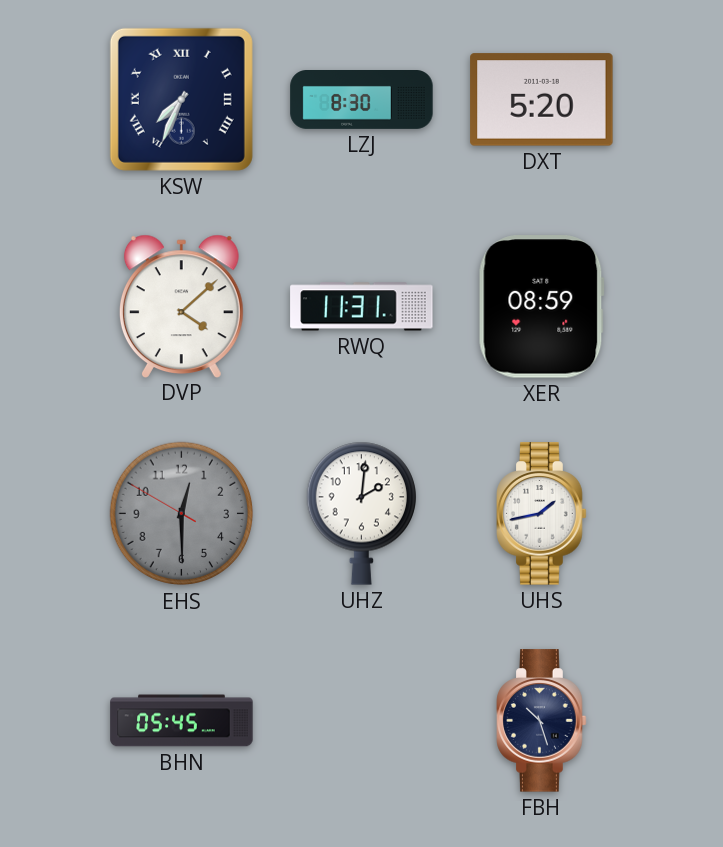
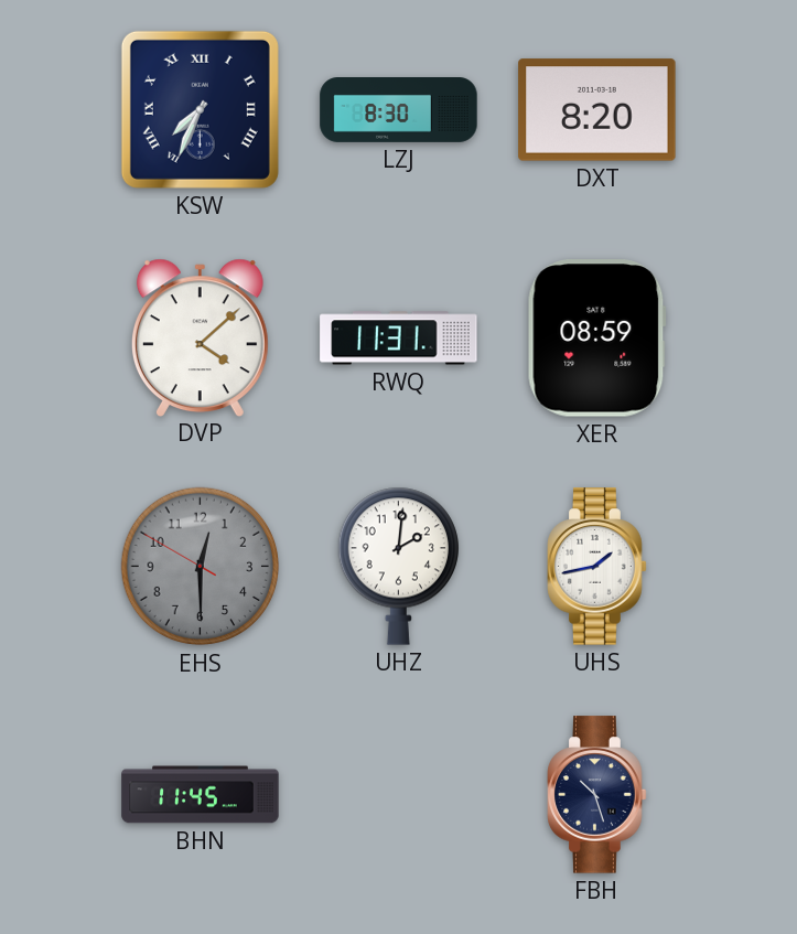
DXT: 5:20 -> 8:20
BHN: 05:45 -> 11:45
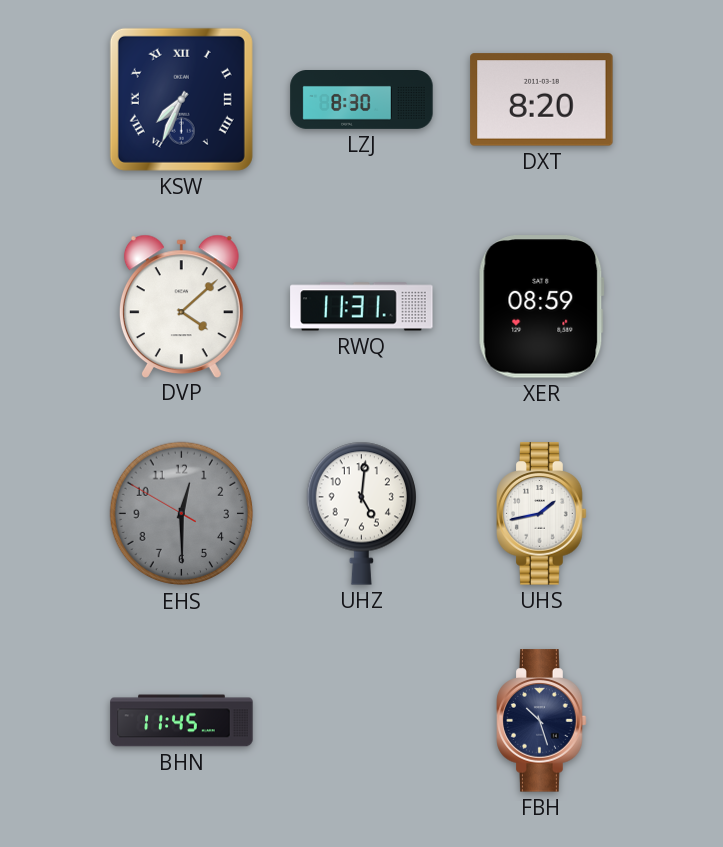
UHZ: 2:01 -> 5:01
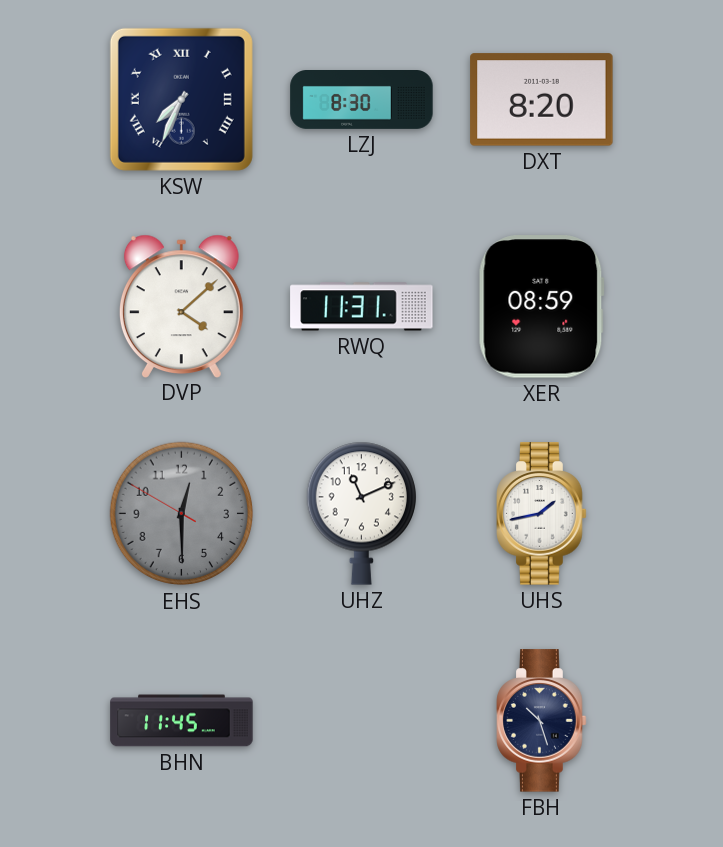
UHZ: 5:01 -> 11:11
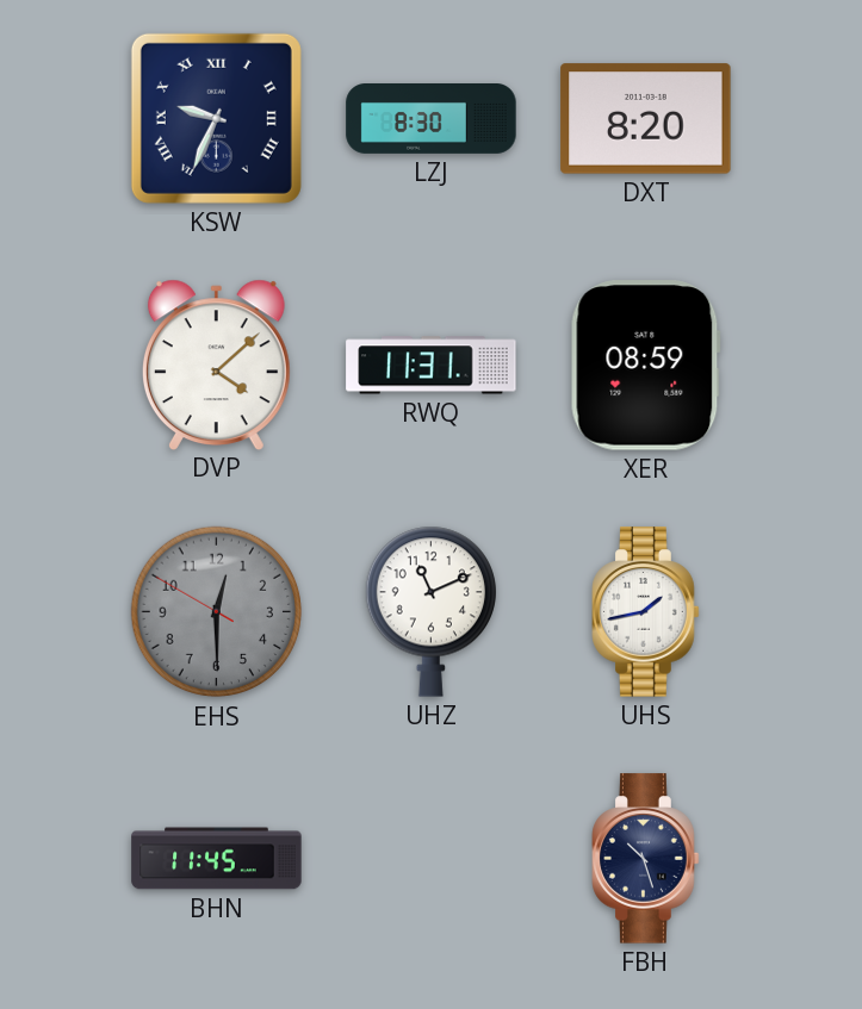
KSW: 7:34 -> 9:34
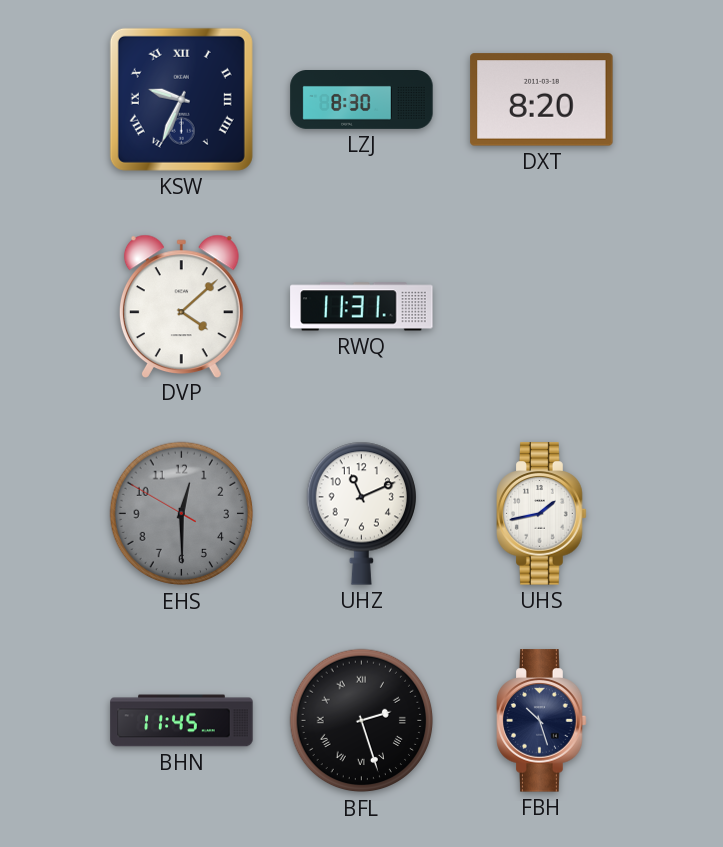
XER: 08:59 -> none
BFL: none -> 2:27
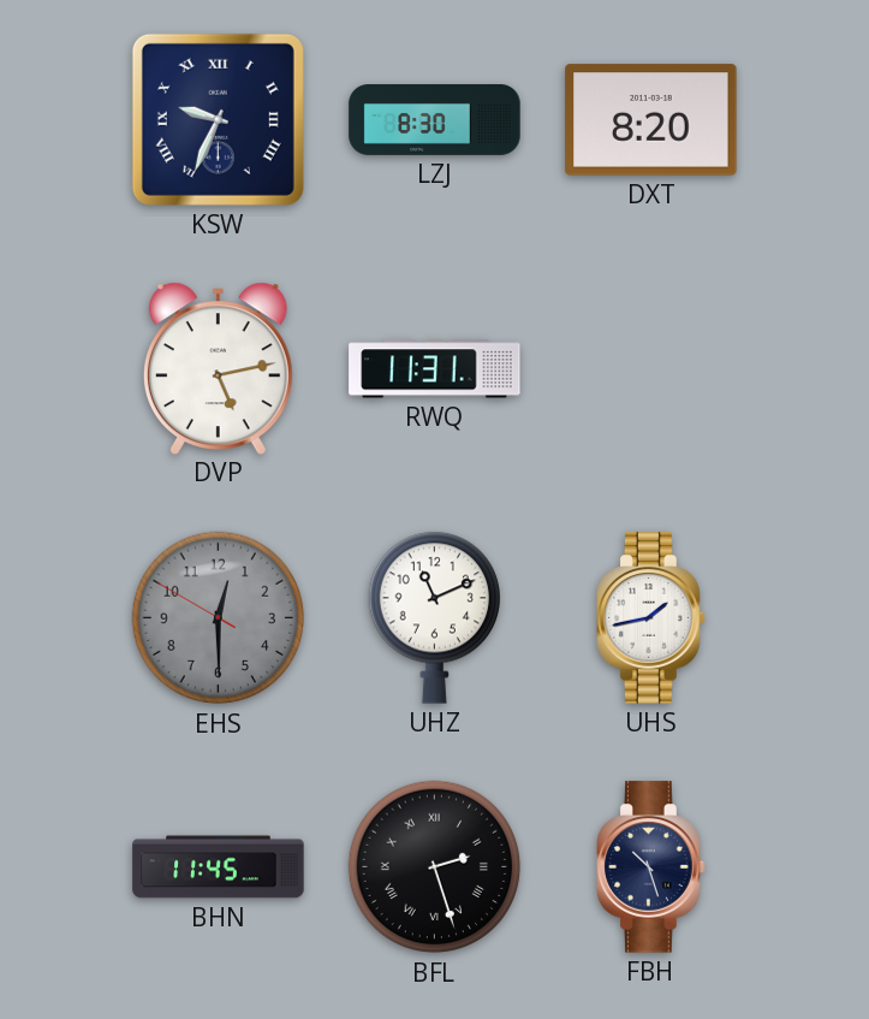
DVP: 4:08 -> 5:13
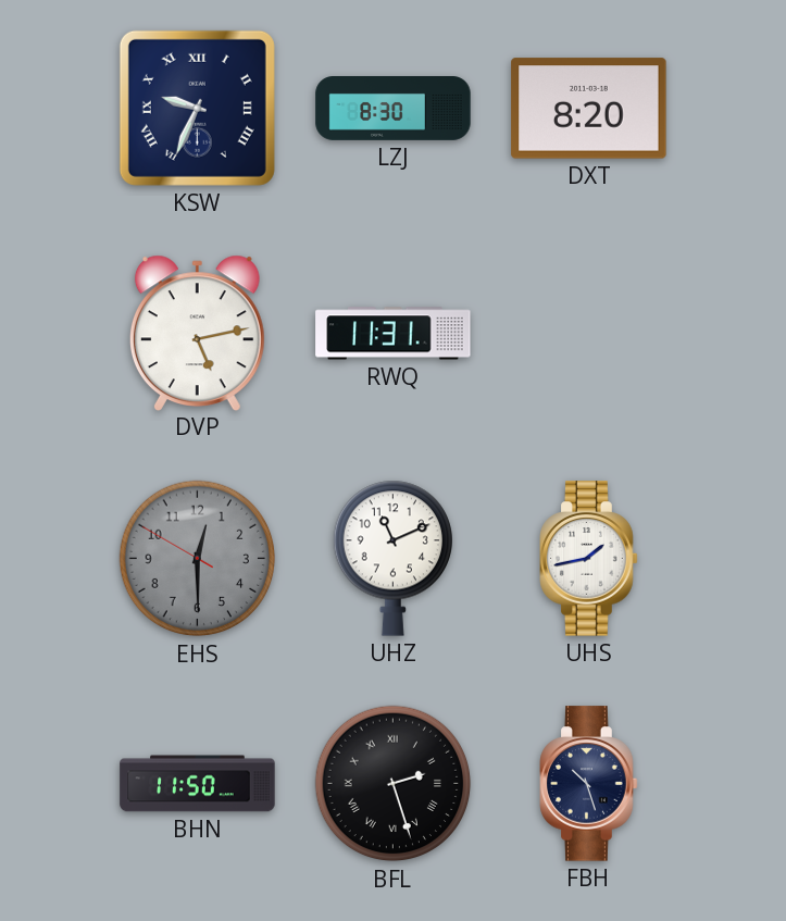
BHN: 11:45 -> 11:50
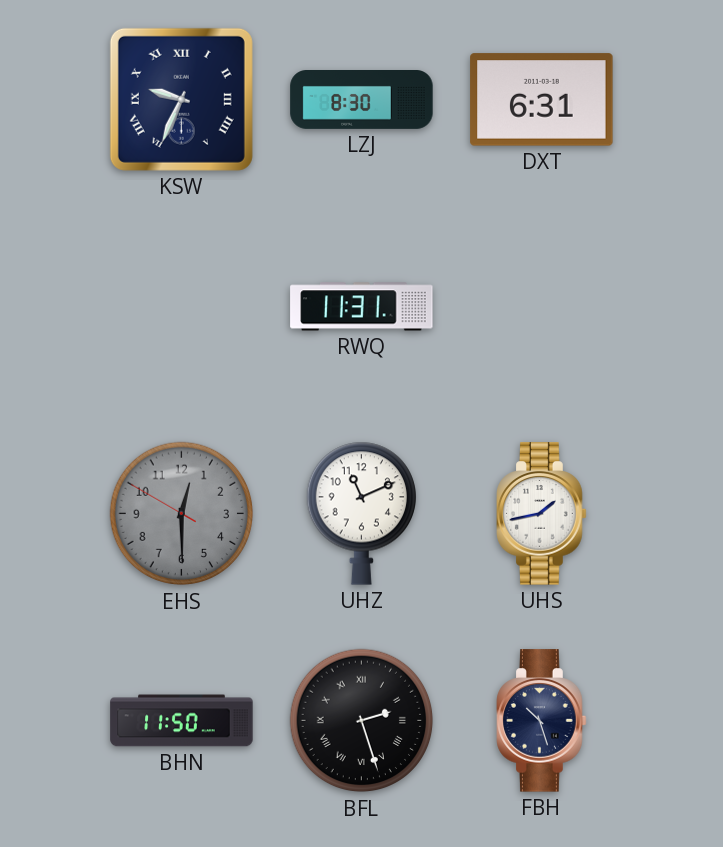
DXT: 8:20 -> 6:31
DVP: 5:13 -> none
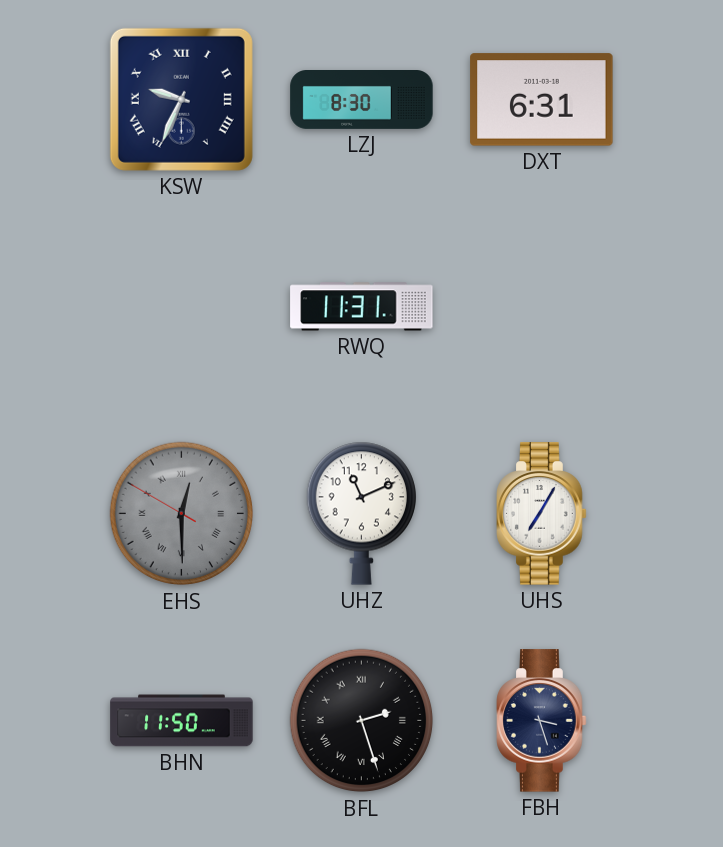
EHS numerals: Arabic -> Roman
UHS: 1:43 -> 7:05
FBH: 10:27 -> 3:27
